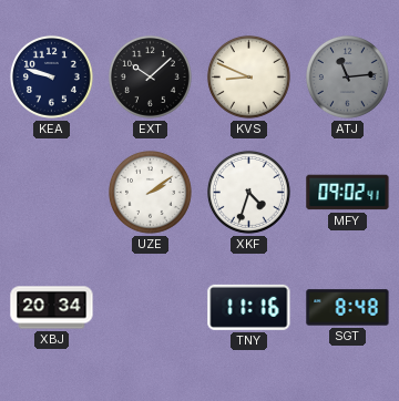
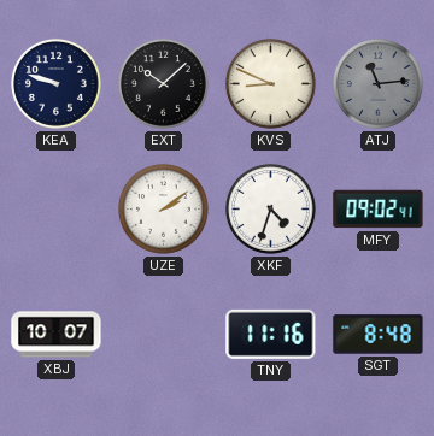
XBJ: 20:34 -> 10:07
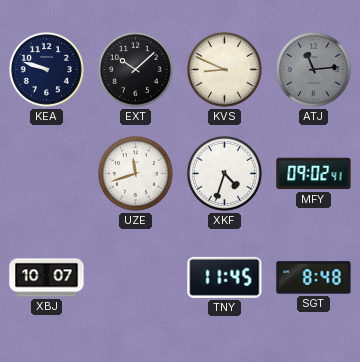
UZE: 2:09 -> 11:42
TNY: 11:16 -> 11:45
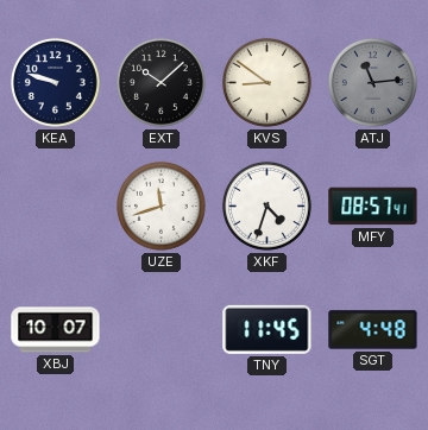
KVS: 8:49 -> 8:51
MFY: 09:02 -> 08:57
SGT: 8:48 -> 4:48
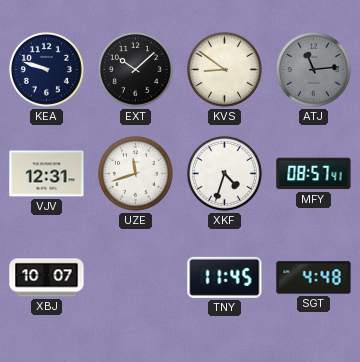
VJV: none -> 12:31
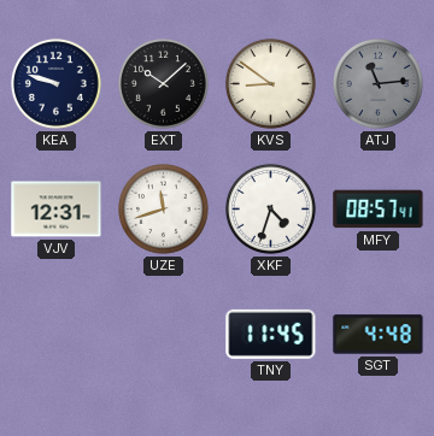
XBJ: 10:07 -> none
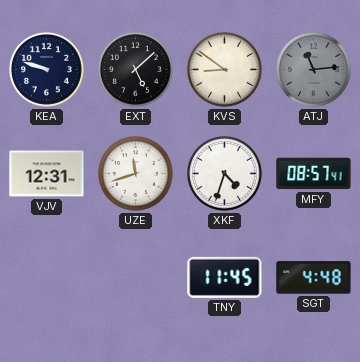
EXT: 10:08 -> 5:08
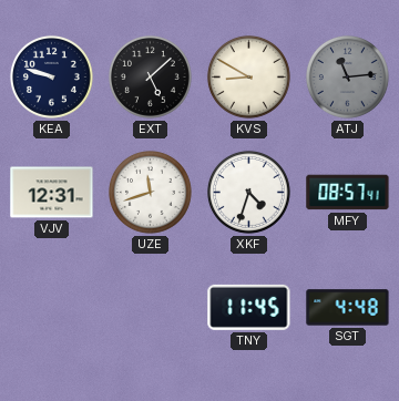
KVS: 8:51 -> 8:50
